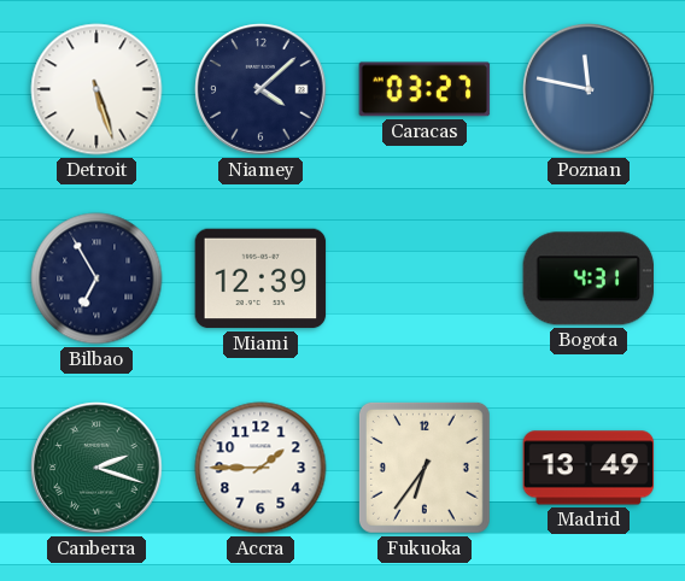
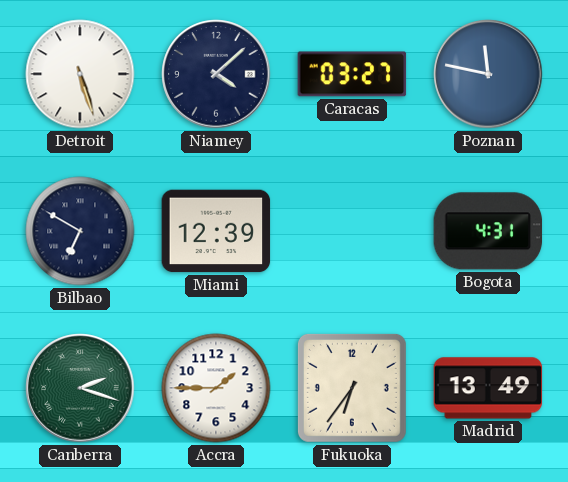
Bilbao: 6:55 -> 6:50
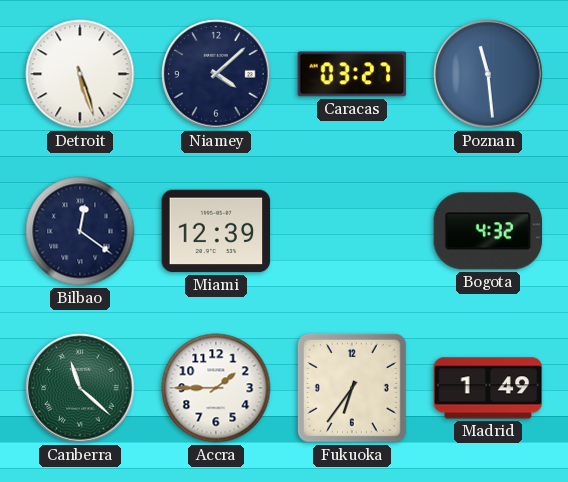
Poznan: 11:47 -> 11:29
Bilbao: 6:50 -> 12:21
Bogota: 4:31 -> 4:32
Canberra: 2:18 -> 11:22
Madrid: 13:49 -> 1:49
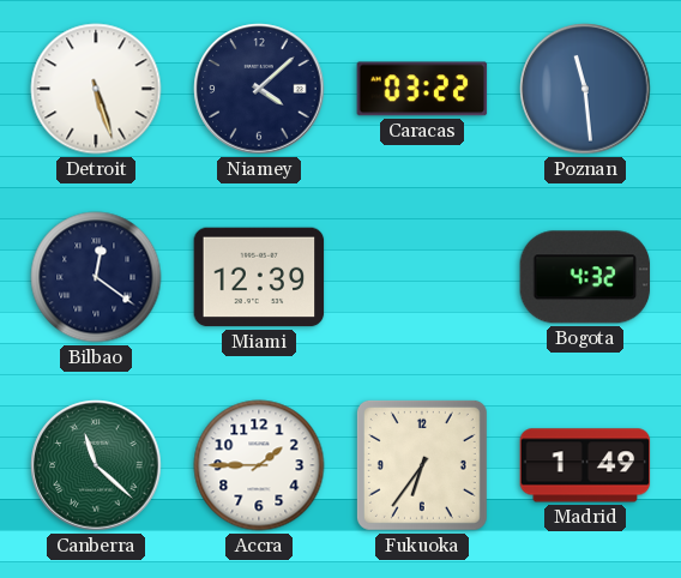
Caracas: 03:27 -> 03:22
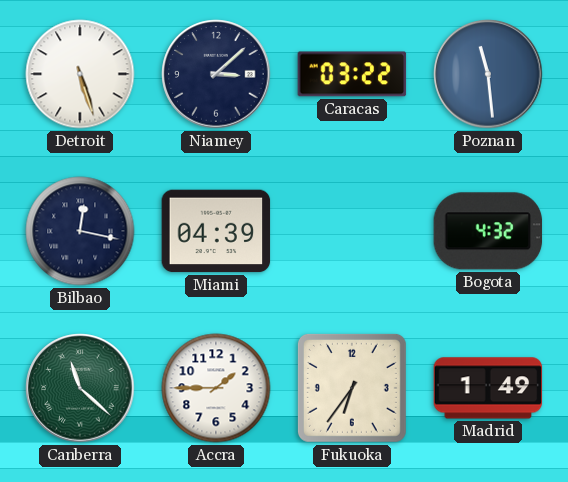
Niamey: 4:08 -> 3:08
Bilbao: 12:21 -> 12:17
Miami: 12:39 -> 04:39
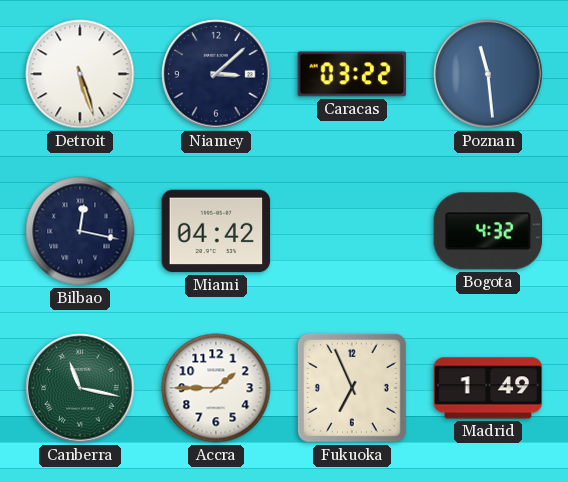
Miami: 04:39 -> 04:42
Canberra: 11:22 -> 11:17
Fukuoka: 6:36 -> 6:56
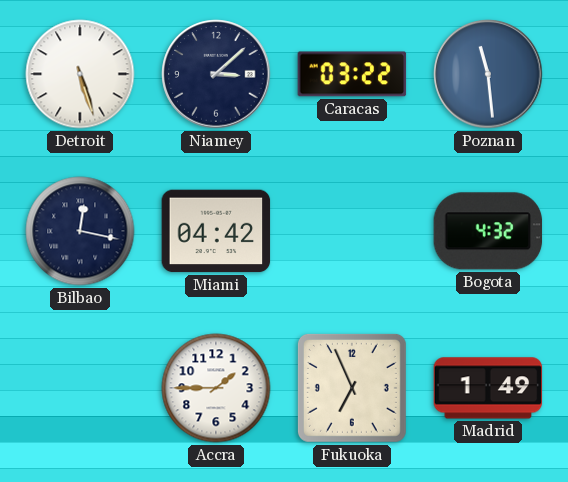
Canberra: 11:17 -> none
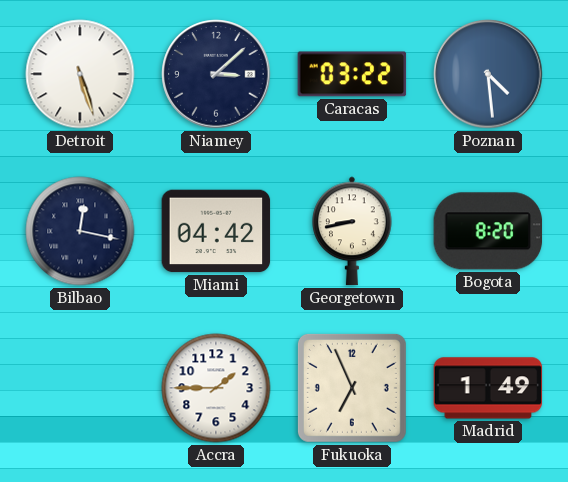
Poznan: 11:29 -> 4:29
Georgetown: none -> 8:43
Bogota: 4:32 -> 8:20
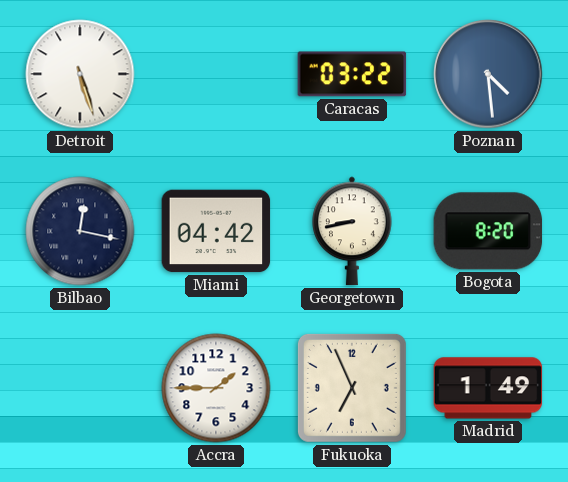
Niamey: 3:08 -> none
